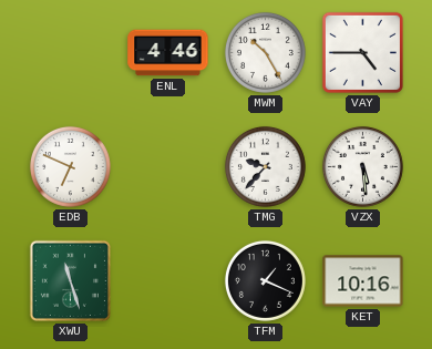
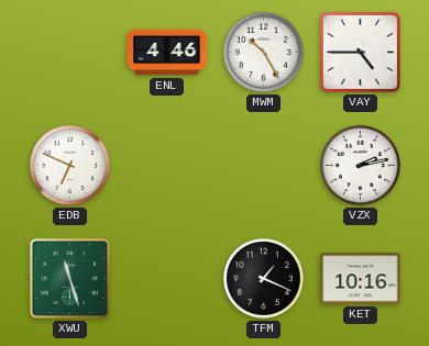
TMG: 9:37 -> none
VZX: 5:29 -> 2:13
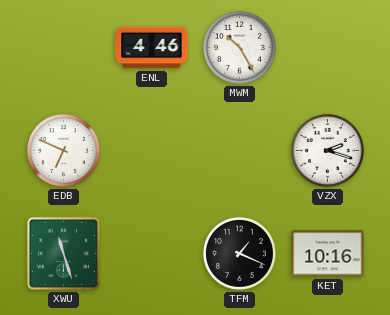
VAY: 4:45 -> none
VZX: 2:13 -> 2:18
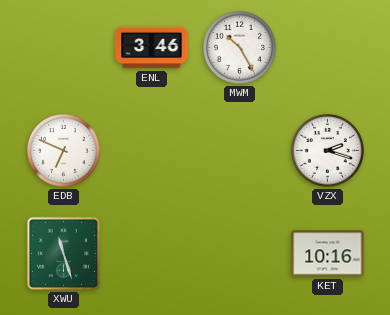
ENL: 4:46 -> 3:46
TFM: 1:19 -> none
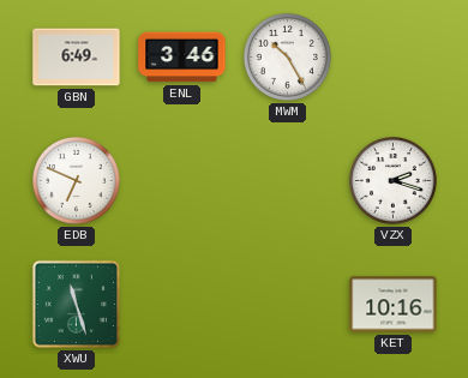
GBN: none -> 6:49
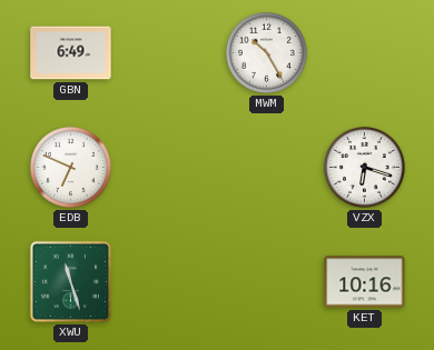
ENL: 3:46 -> none
VZX: 2:18 -> 6:18
